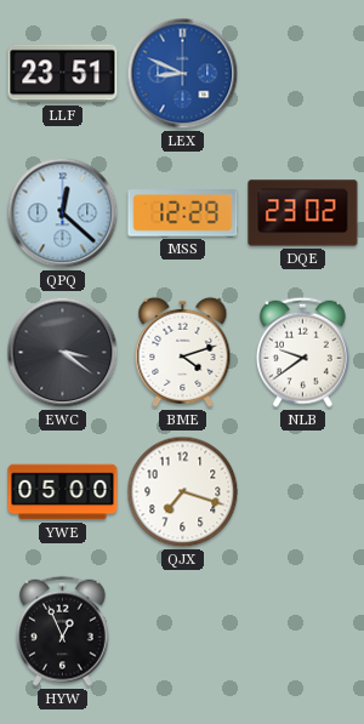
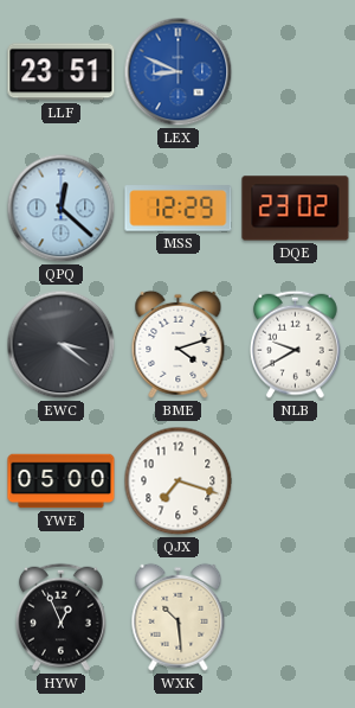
NLB: 9:39 -> 9:40
WXK: none -> 10:29
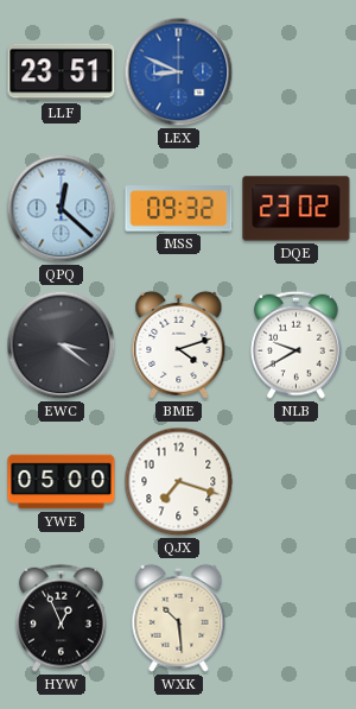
MSS: 12:29 -> 09:32
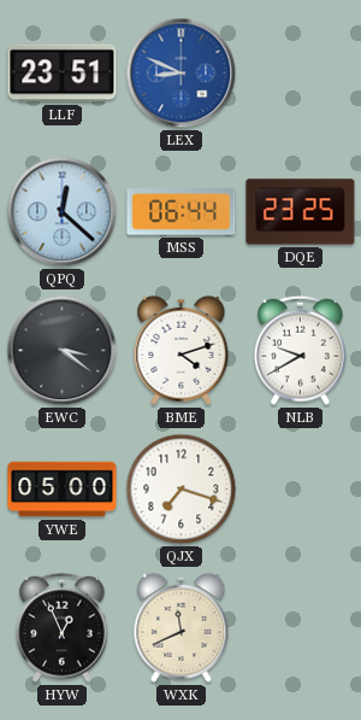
MSS: 09:32 -> 06:44
DQE: 23:02 -> 23:25
WXK: 10:29 -> 11:41
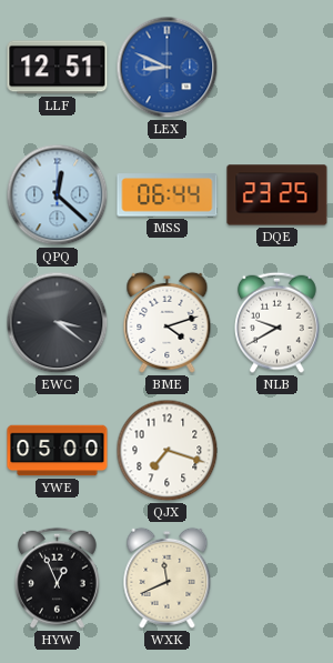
LLF: 23:51 -> 12:51
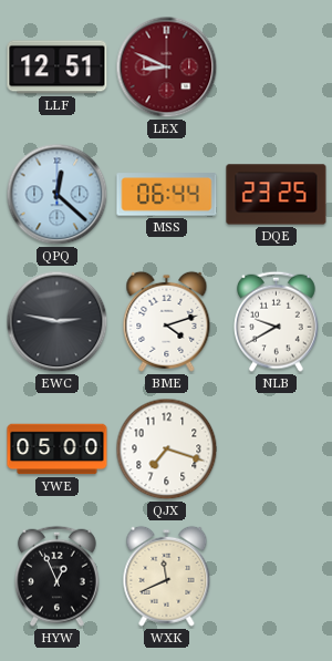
LEX dial: blue -> burgundy
EWC: 3:21 -> 2:47
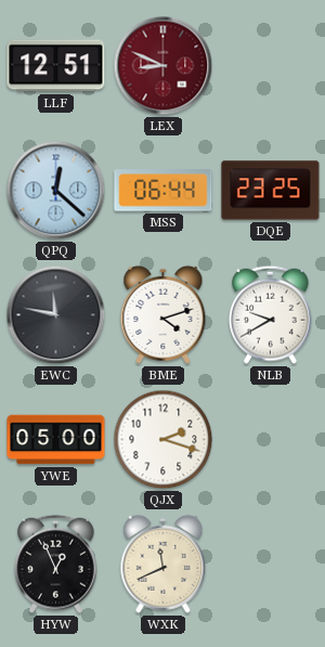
EWC: 2:47 -> 11:47
QJX: 7:18 -> 2:18
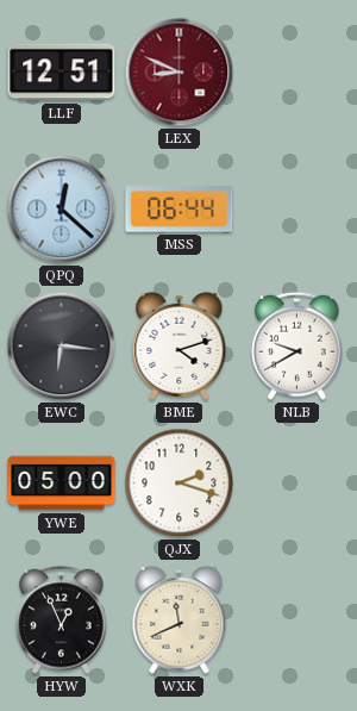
DQE: 23:25 -> none
EWC: 11:47 -> 6:16
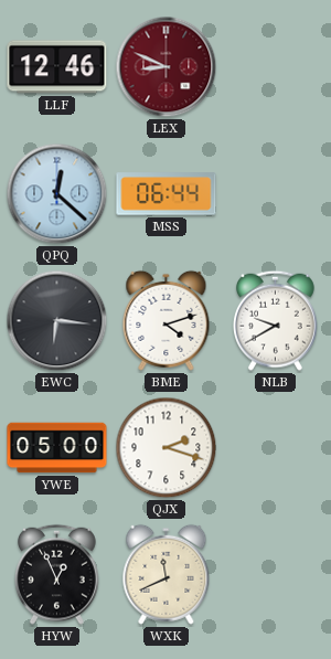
LLF: 12:51 -> 12:46
